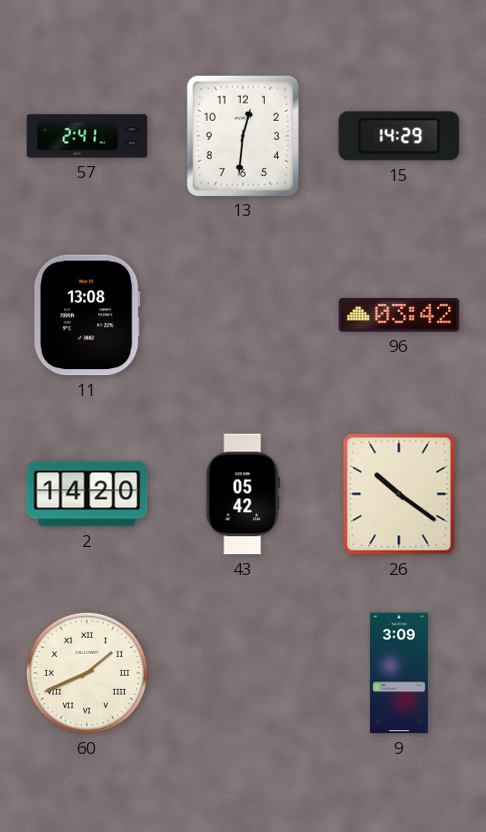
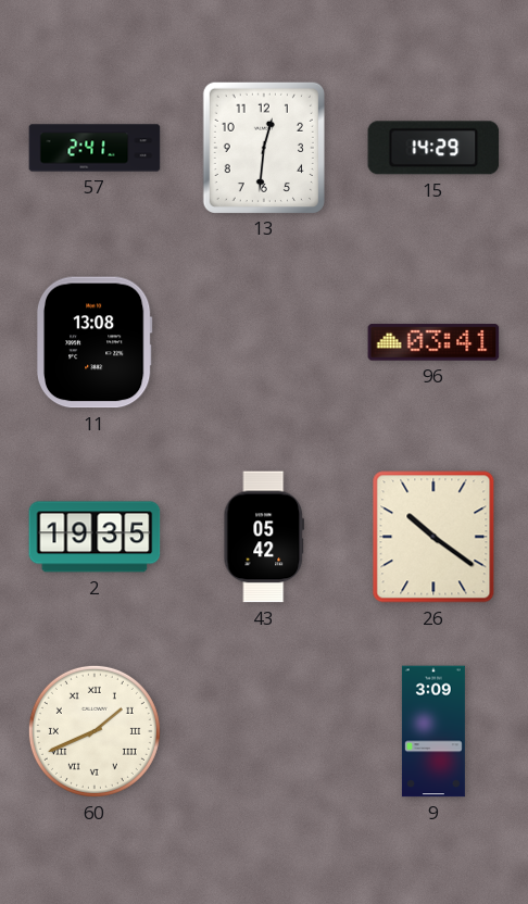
96: 03:42 -> 03:41
2: 14:20 -> 19:35
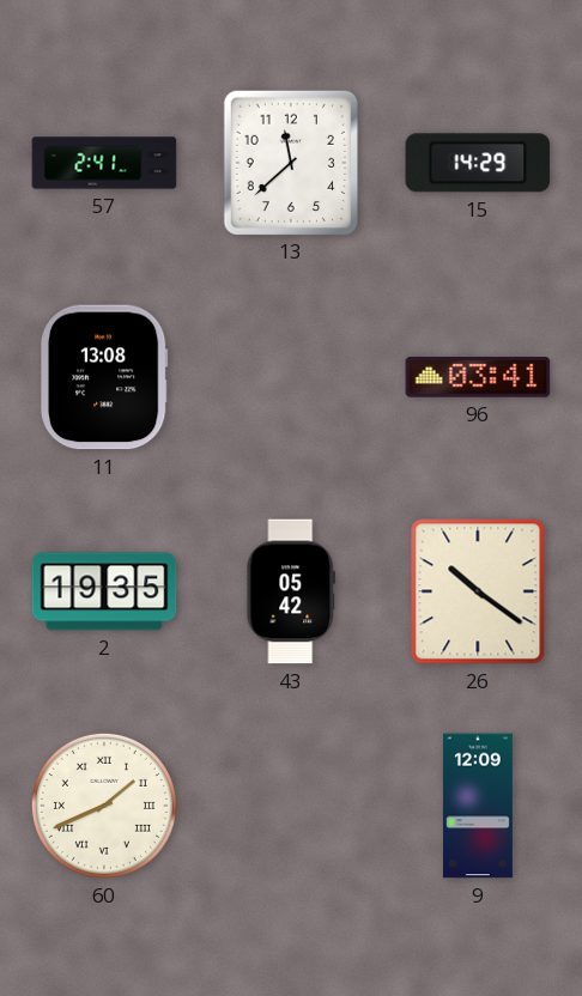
13: 12:31 -> 11:38
9: 3:09 -> 12:09
